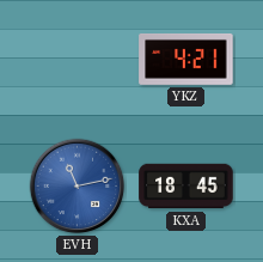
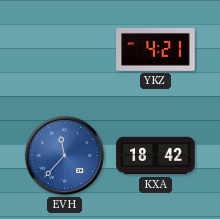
EVH: 11:13 -> 11:37
KXA: 18:45 -> 18:42
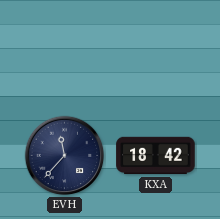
YKZ: 4:21 -> none
EVH dial: blue -> navy
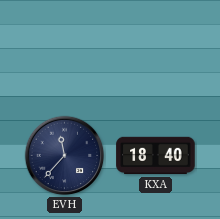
KXA: 18:42 -> 18:40
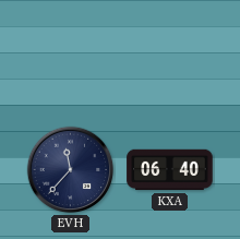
KXA: 18:40 -> 06:40
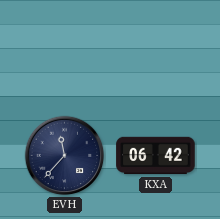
KXA: 06:40 -> 06:42
